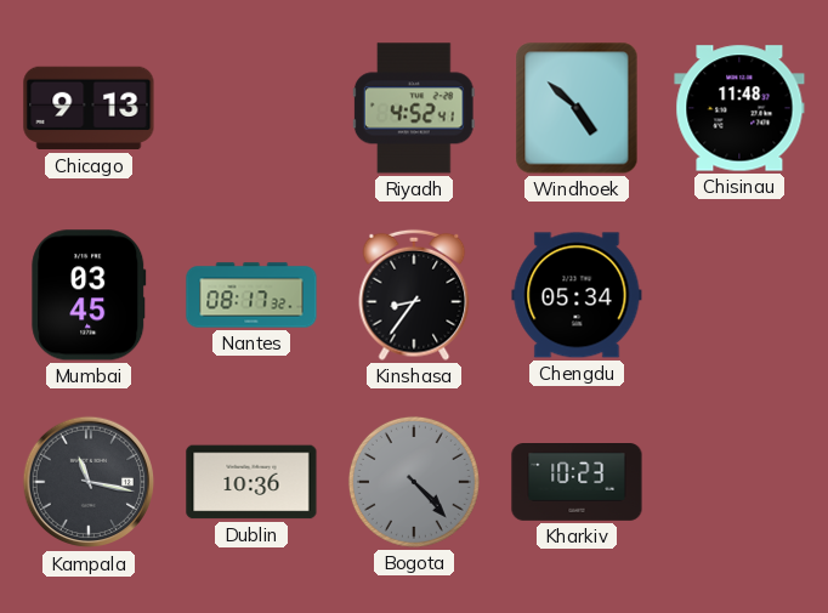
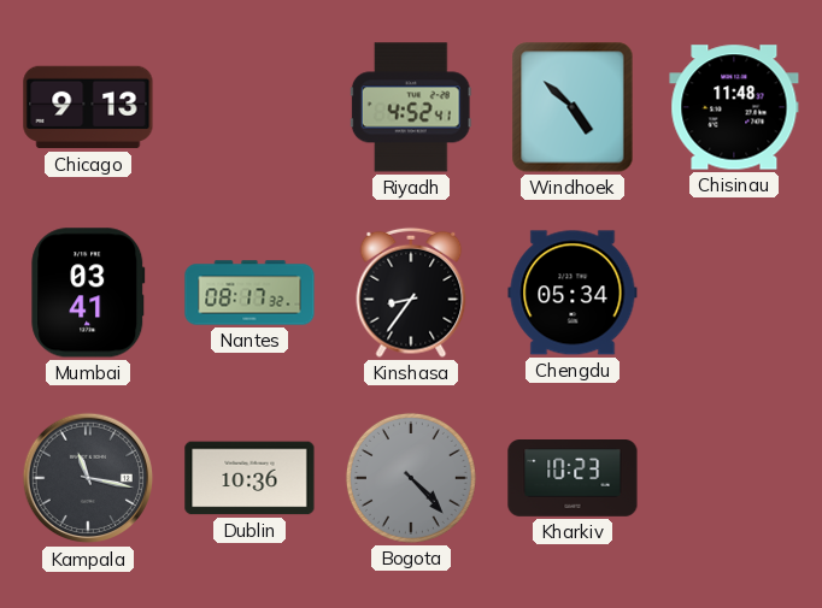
Mumbai: 03:45 -> 03:41
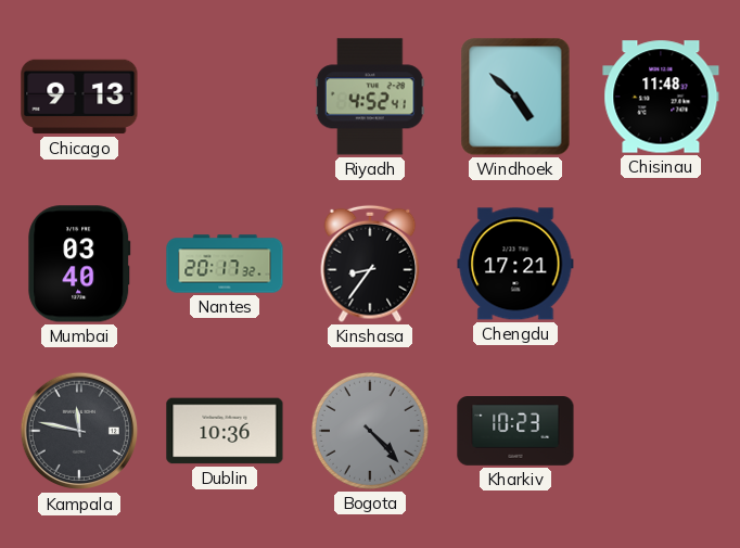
Mumbai: 03:41 -> 03:40
Nantes: 08:17 -> 20:17
Chengdu: 05:34 -> 17:21
Kampala: 11:17 -> 11:47
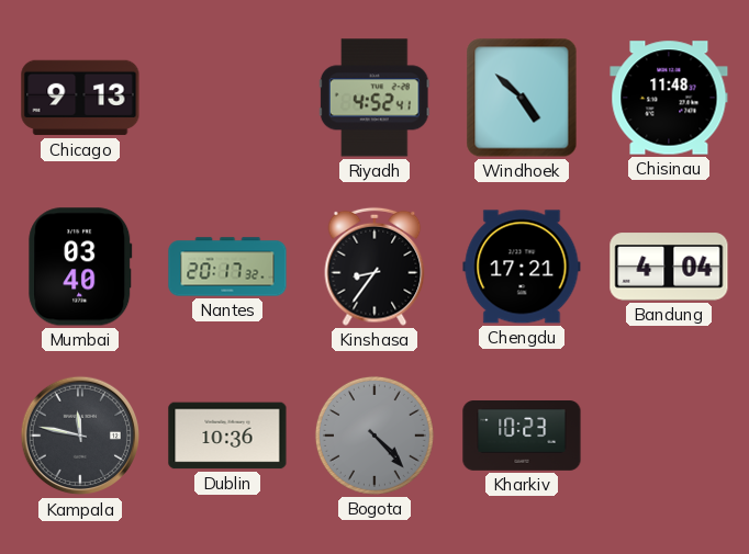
Bandung: none -> 4:04
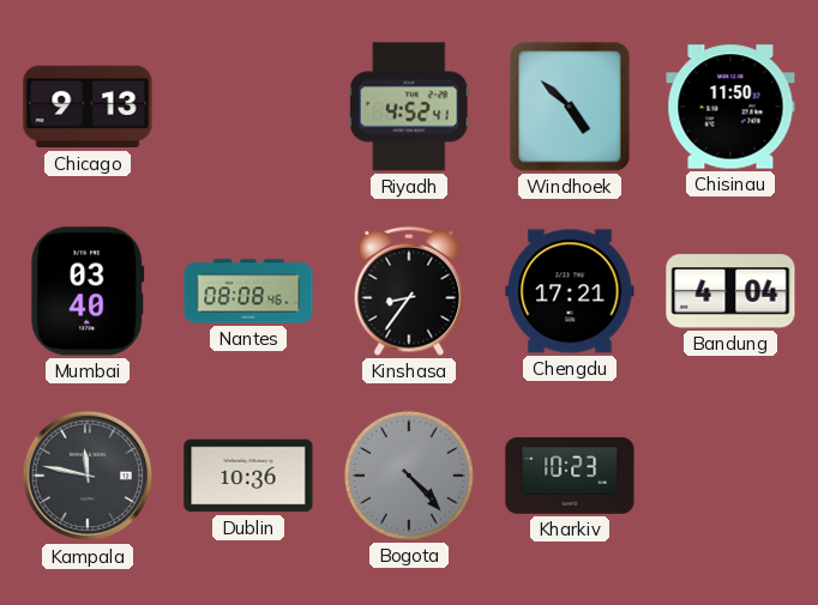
Chisinau: 11:48 -> 11:50
Nantes: 20:17 -> 08:08
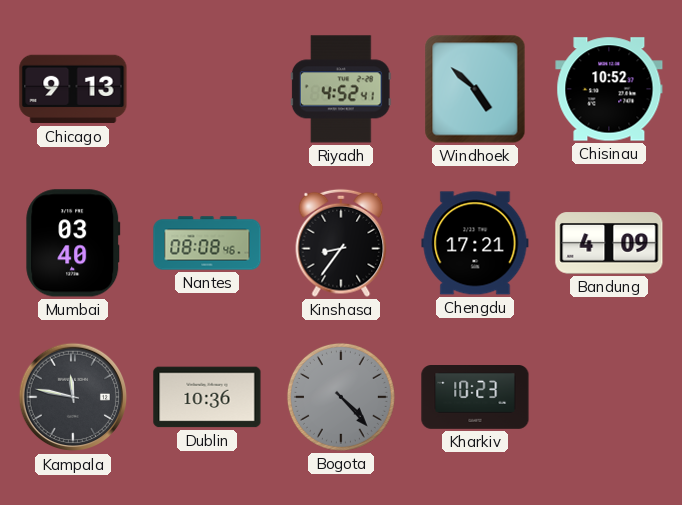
Chisinau: 11:50 -> 10:52
Bandung: 4:04 -> 4:09
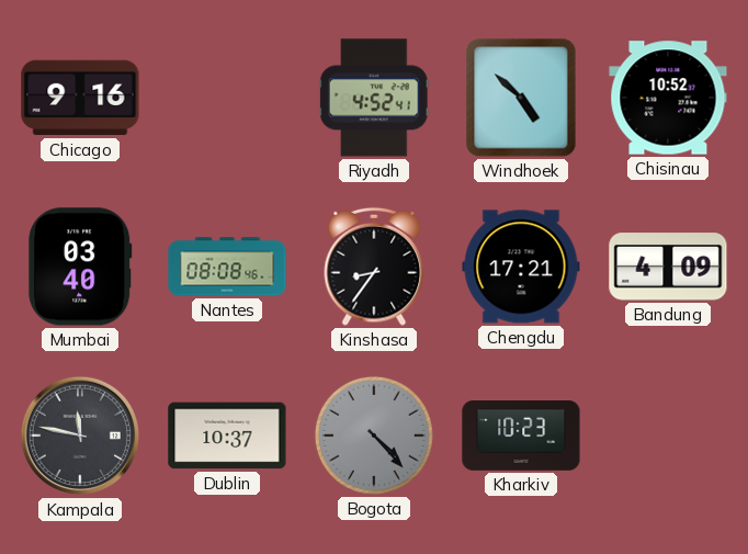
Chicago: 9:13 -> 9:16
Dublin: 10:36 -> 10:37
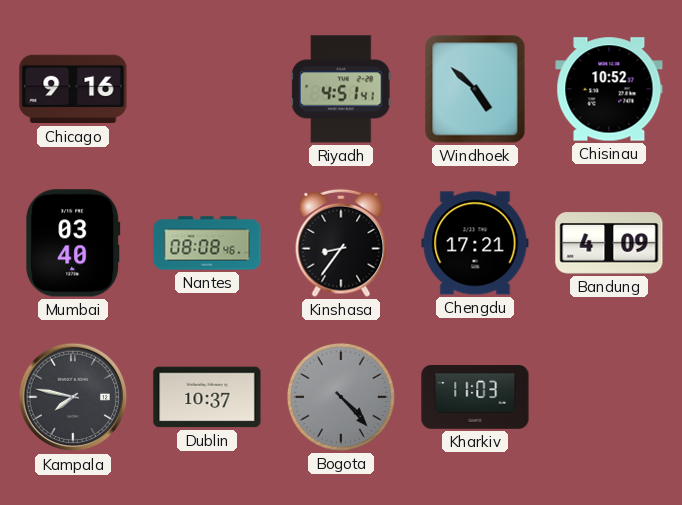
Riyadh: 4:52 -> 4:51
Kampala: 11:47 -> 7:47
Kharkiv: 10:23 -> 11:03
